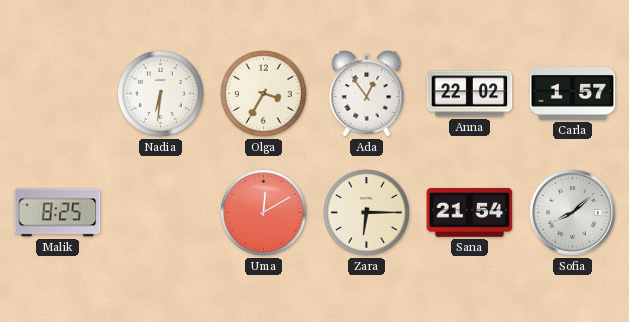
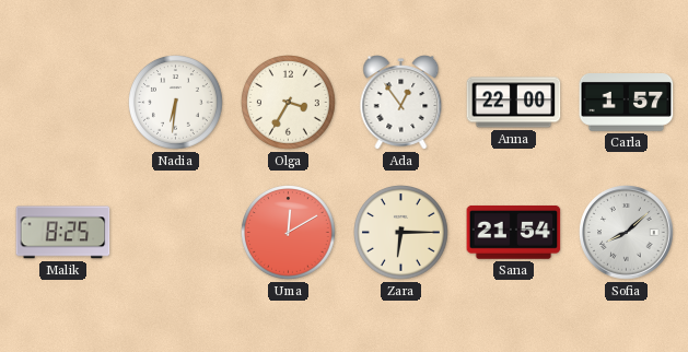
Anna: 22:02 -> 22:00
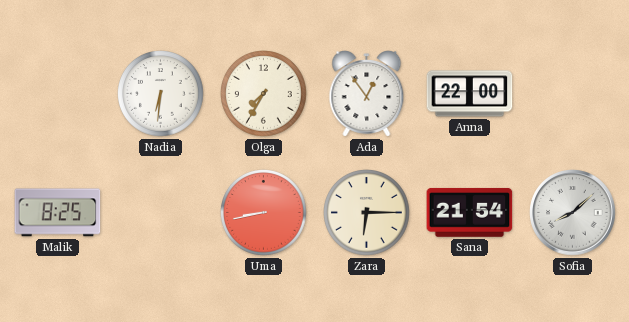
Olga: 3:35 -> 7:35
Carla: 1:57 -> none
Uma: 12:10 -> 8:43
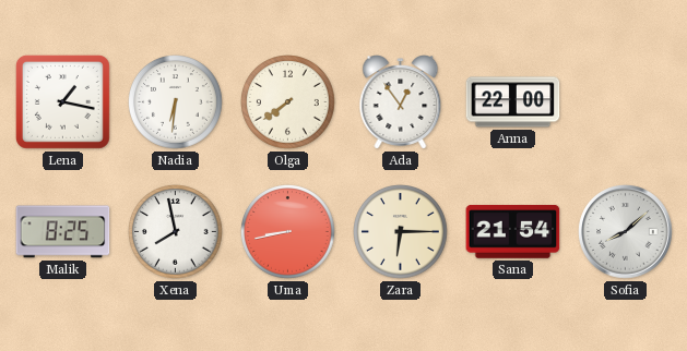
Lena: none -> 1:17
Olga: 7:35 -> 7:39
Xena: none -> 7:58
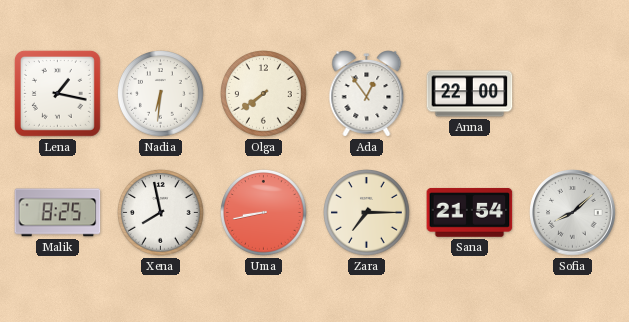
Zara: 6:15 -> 7:15
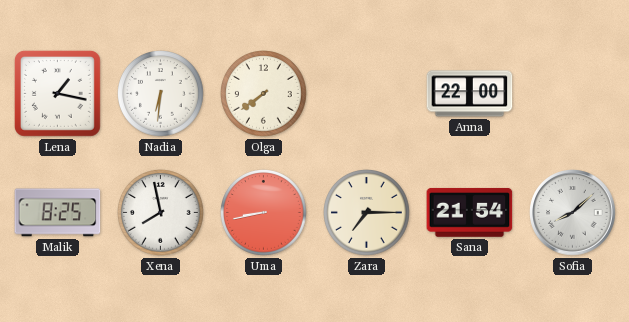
Ada: 12:54 -> none
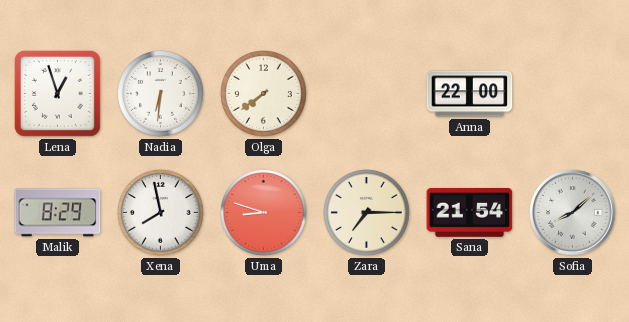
Lena: 1:17 -> 12:57
Malik: 8:25 -> 8:29
Uma: 8:43 -> 8:48
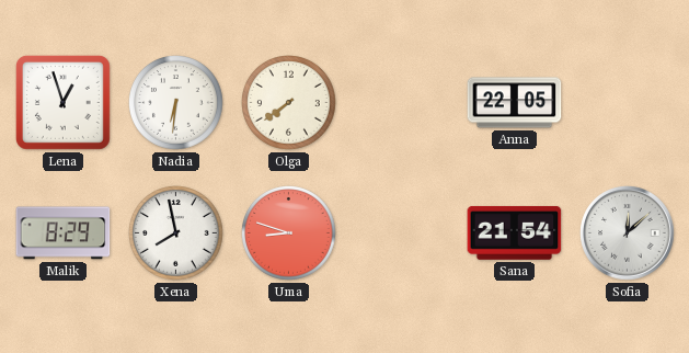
Anna: 22:00 -> 22:05
Zara: 7:15 -> none
Sofia: 8:08 -> 12:08
